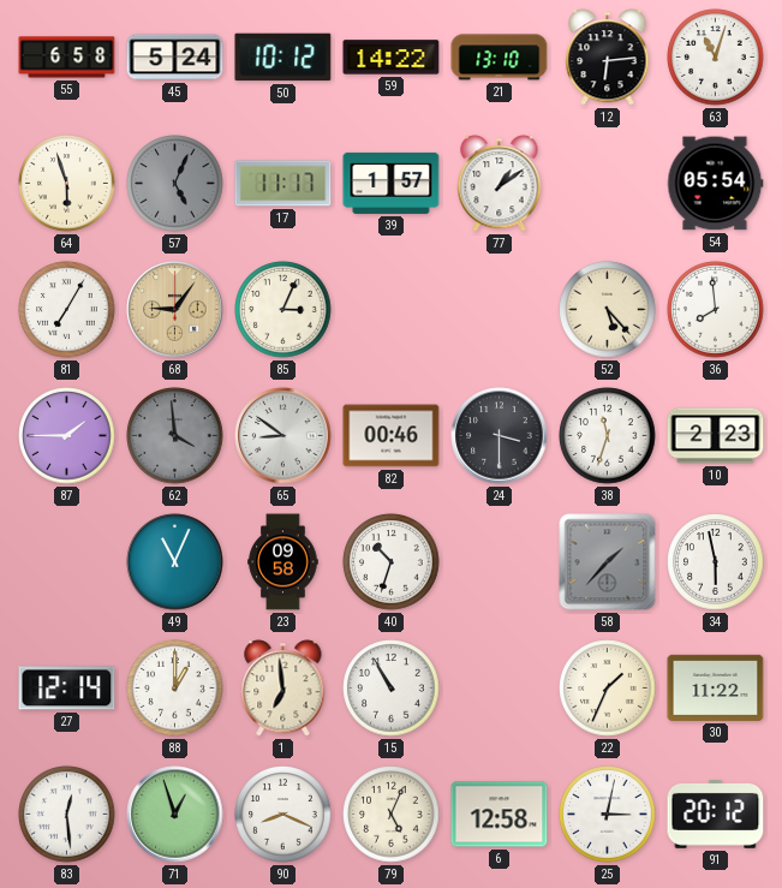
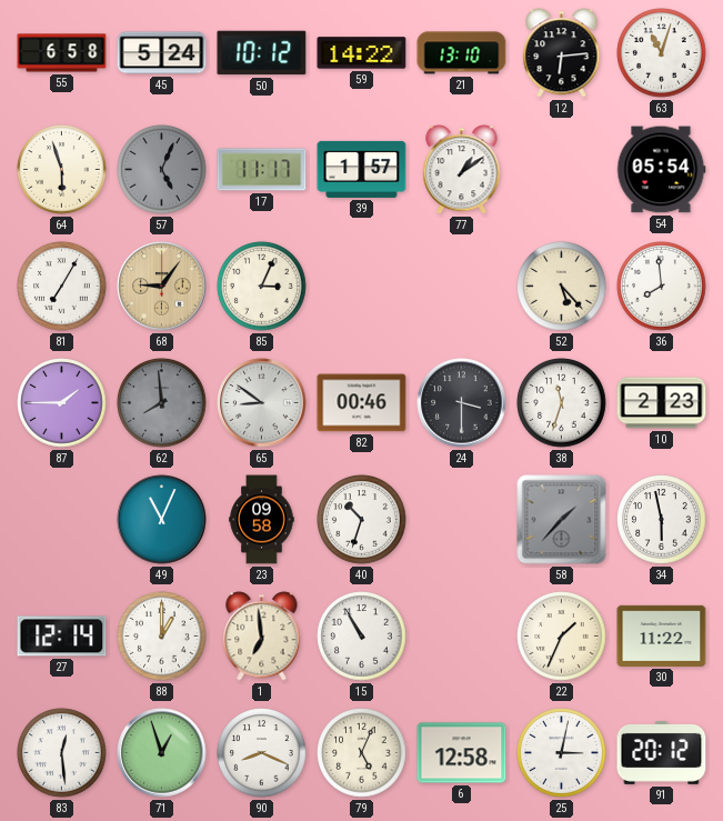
62: 3:59 -> 7:59
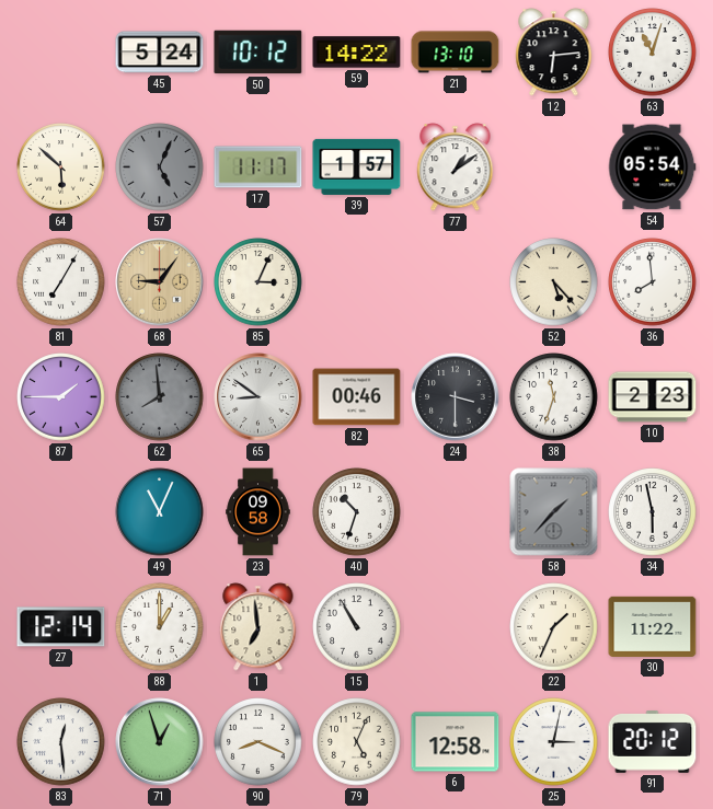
55: 6:58 -> none
64: 5:57 -> 5:52
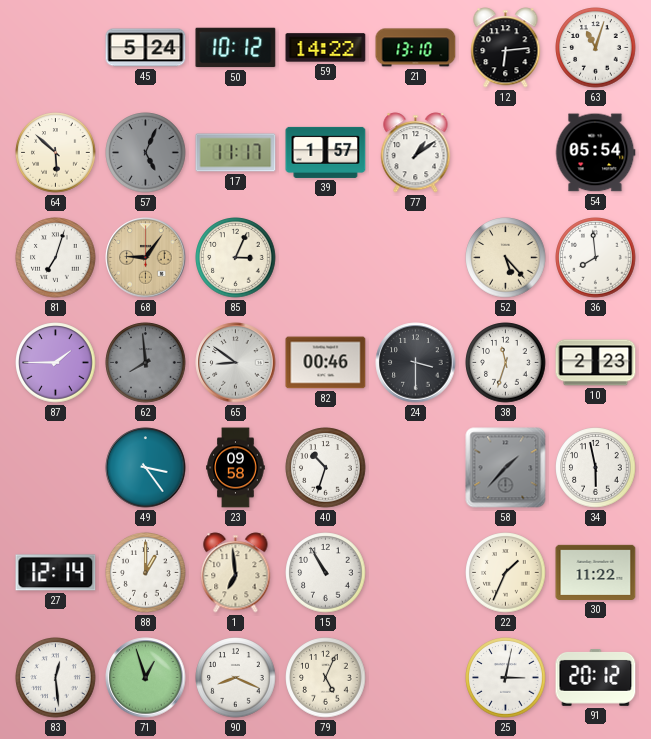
81: 7:05 -> 7:03
49: 11:04 -> 3:24
6: 12:58 -> none
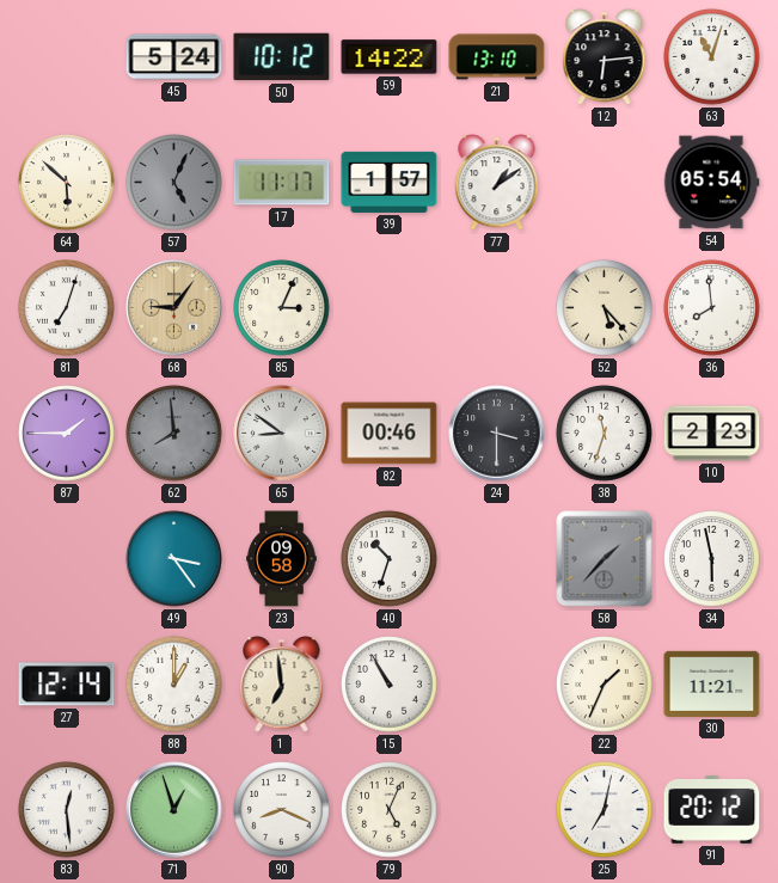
30: 11:22 -> 11:21
25: 3:02 -> 7:02
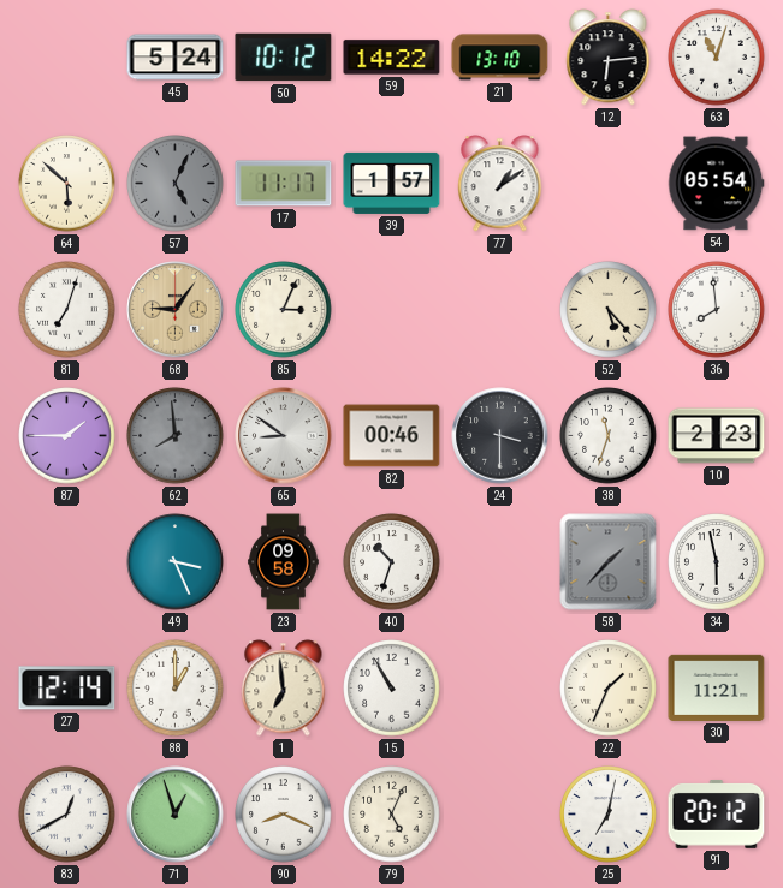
49: 3:24 -> 3:26
83: 12:29 -> 12:40
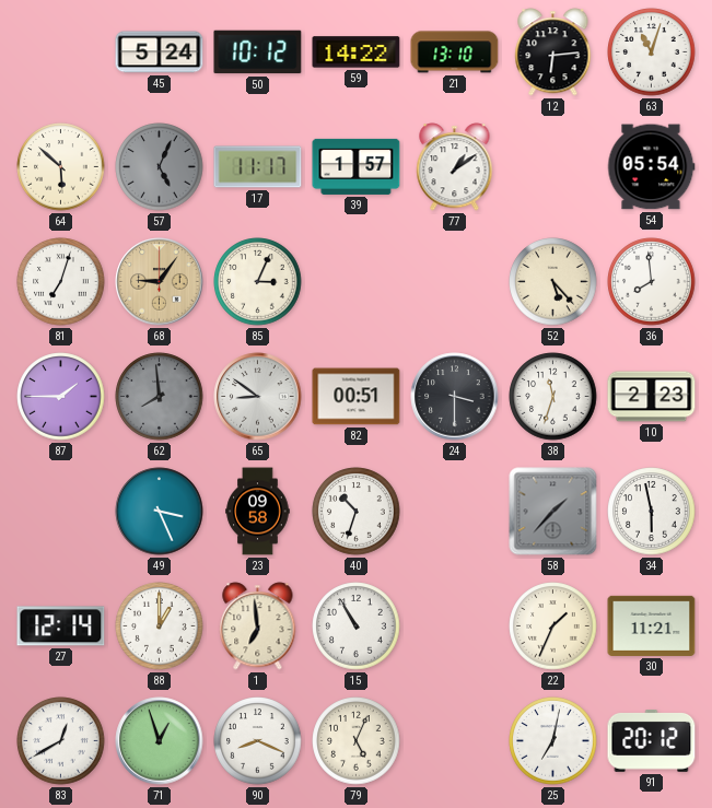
82: 00:46 -> 00:51
